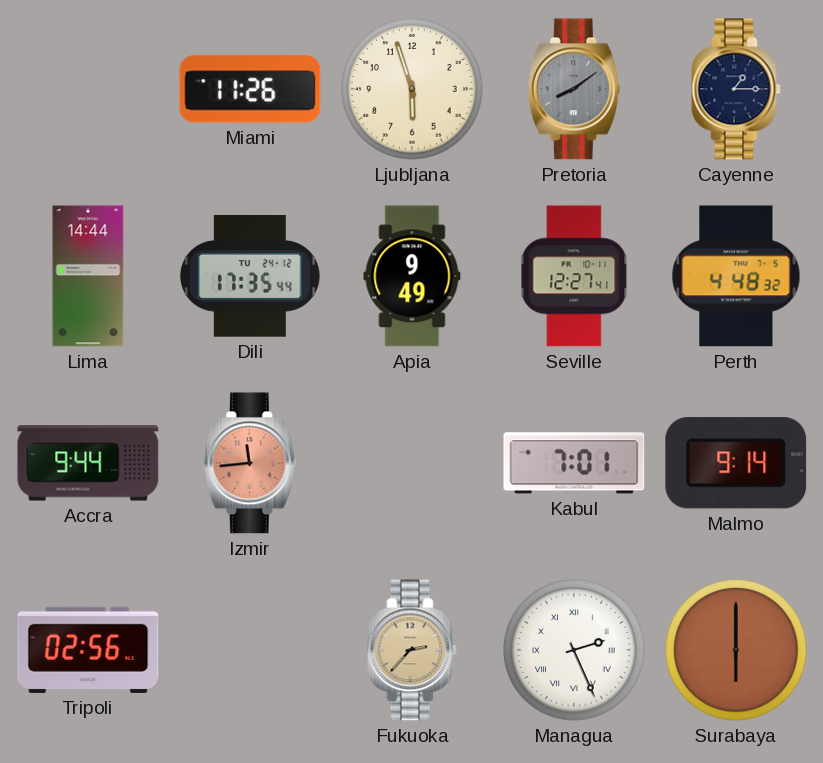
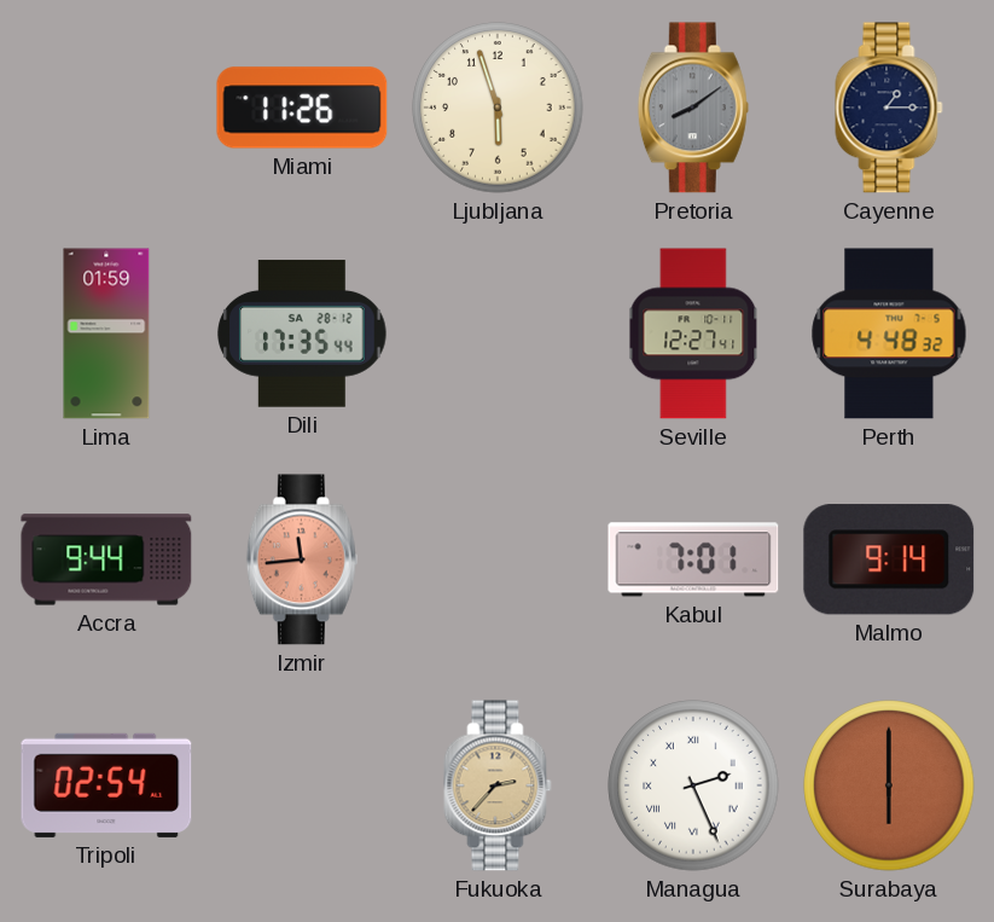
Lima: 14:44 -> 01:59
Dili date: TU 24-12 -> SA 28-12
Apia: 9:49 -> none
Tripoli: 02:56 -> 02:54
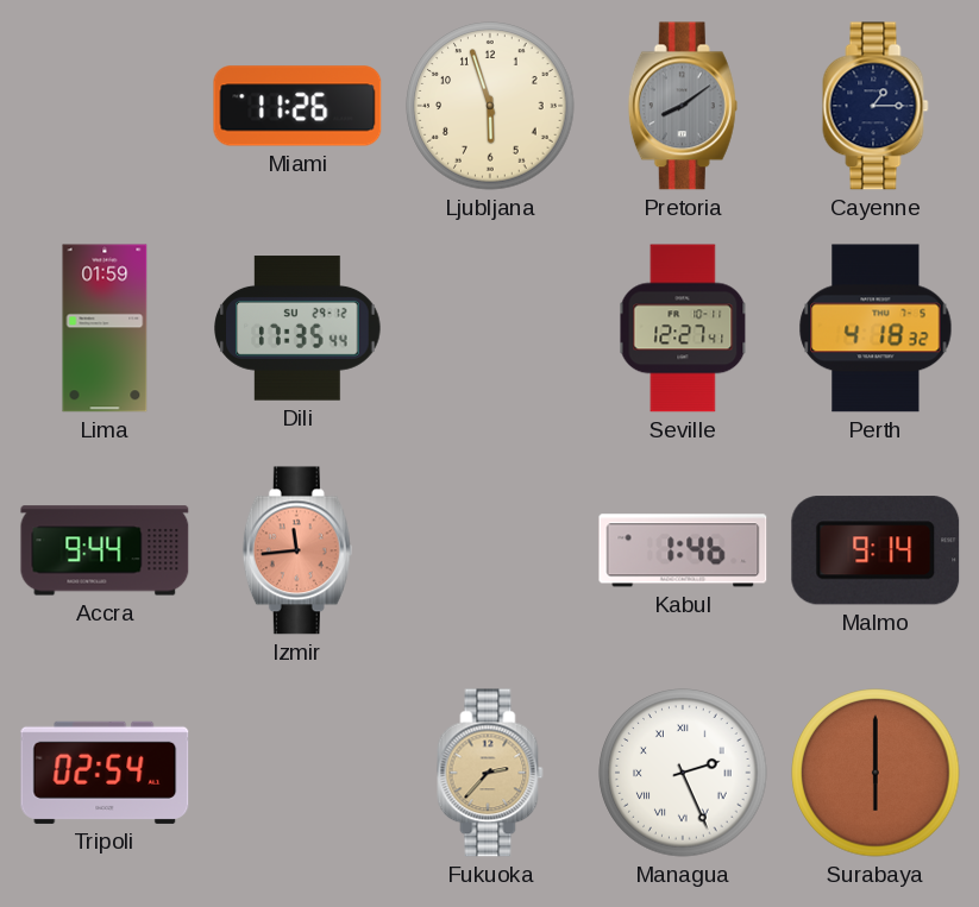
Dili date: SA 28-12 -> SU 29-12
Perth: 4:48 -> 4:18
Kabul: 7:01 -> 1:46
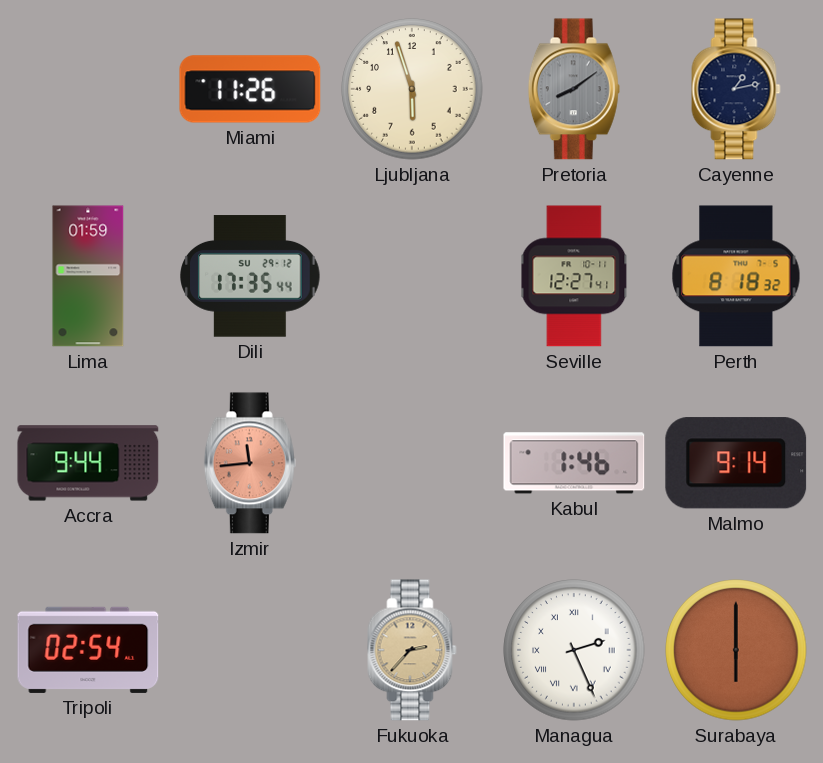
Cayenne: 1:15 -> 1:13
Perth: 4:18 -> 8:18
